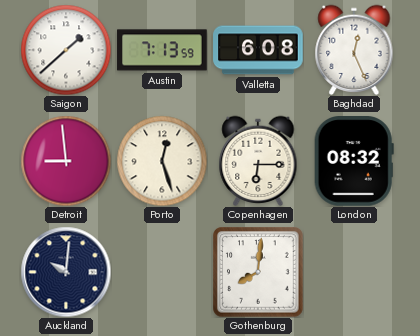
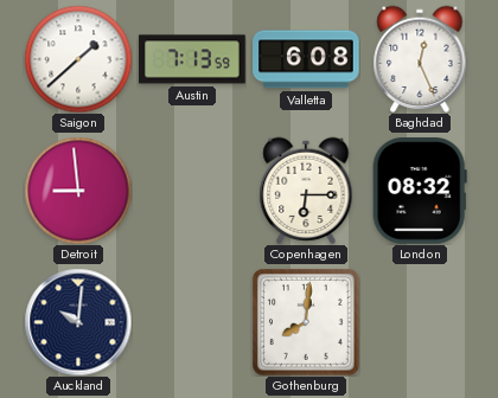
Porto: 12:27 -> none
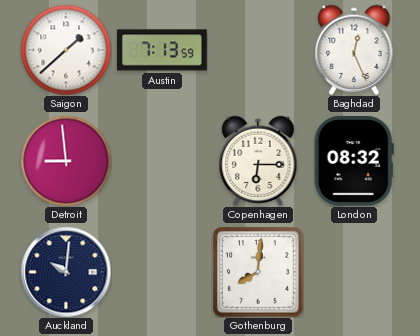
Valletta: 6:08 -> none
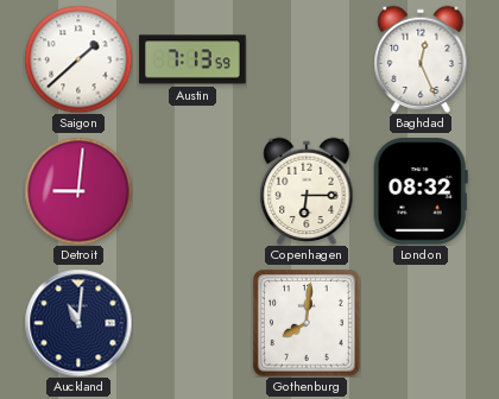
Detroit: 8:59 -> 9:01
Auckland: 10:01 -> 11:01
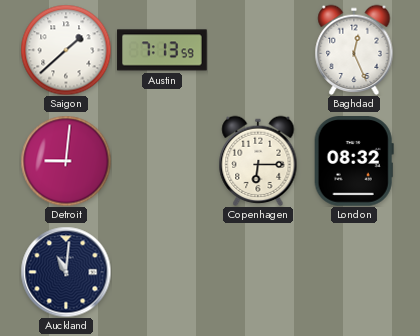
Gothenburg: 8:01 -> none
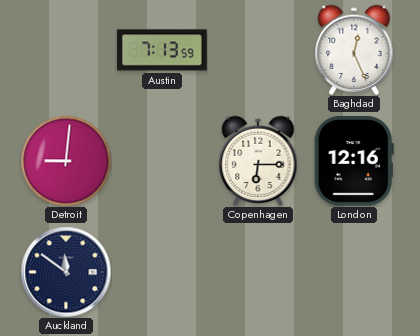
Saigon: 1:38 -> none
London: 08:32 -> 12:16
Auckland: 11:01 -> 11:51
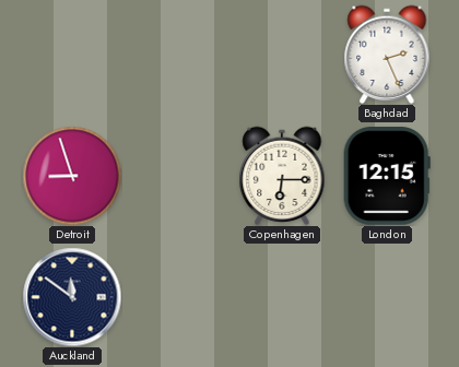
Austin: 7:13 -> none
Baghdad: 12:26 -> 2:26
Detroit: 9:01 -> 8:57
London: 12:16 -> 12:15
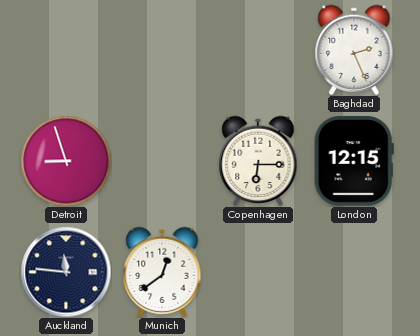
Auckland: 11:51 -> 11:46
Munich: none -> 12:39
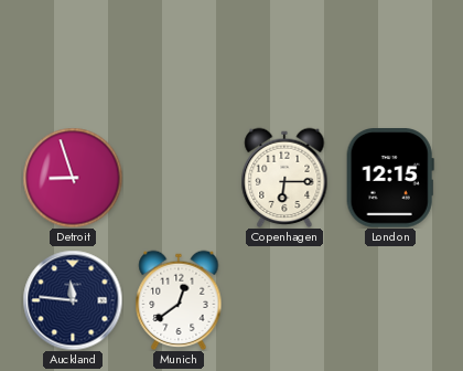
Baghdad: 2:26 -> none
